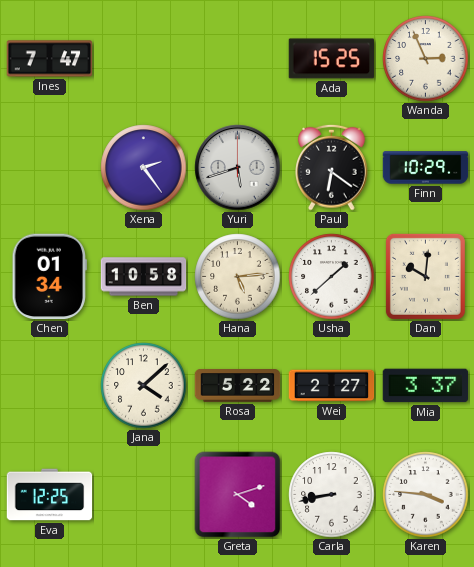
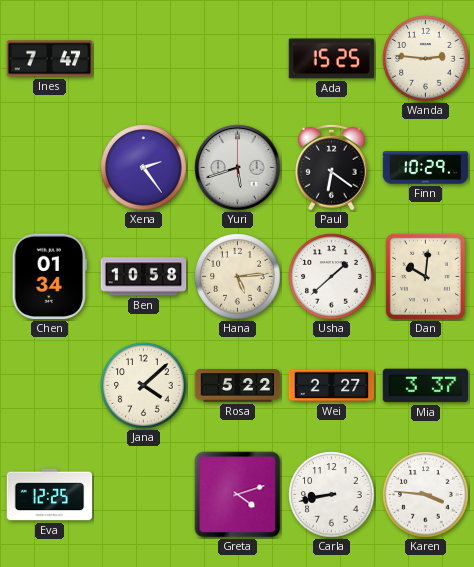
Wanda: 2:56 -> 2:46
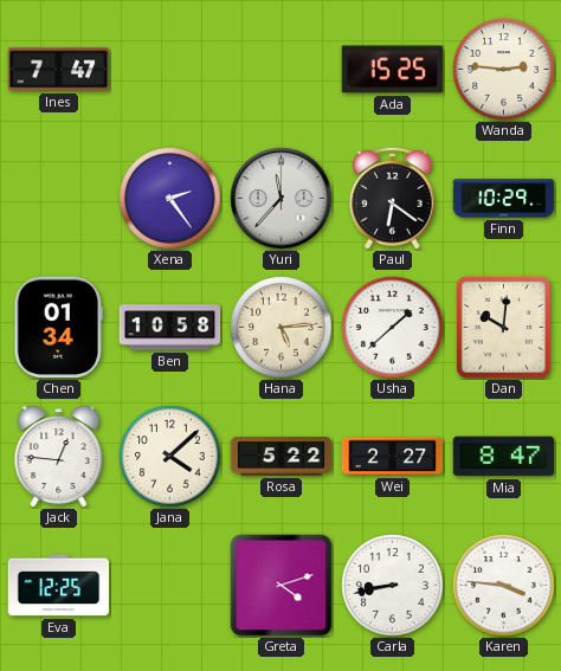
Yuri: 5:42 -> 11:37
Jack: none -> 12:46
Mia: 3:37 -> 8:47
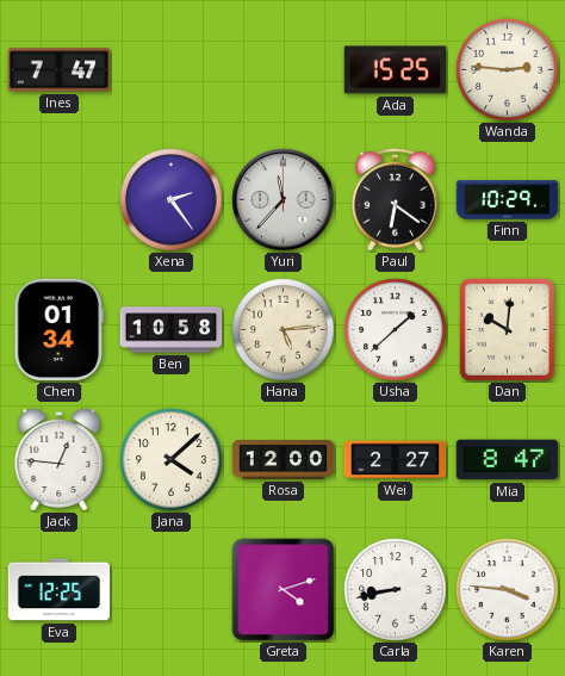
Rosa: 5:22 -> 12:00
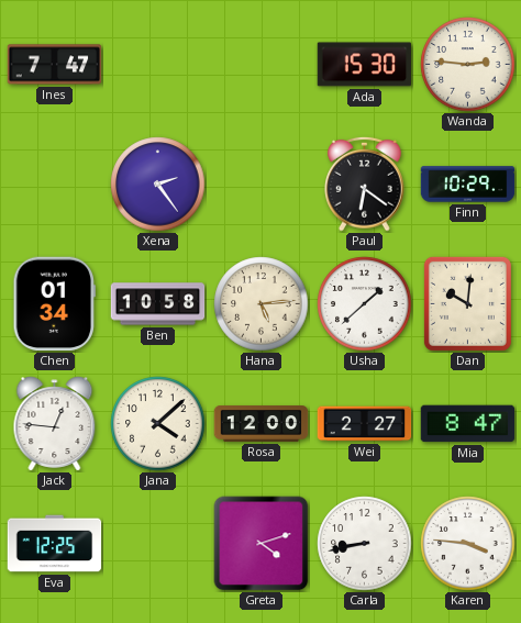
Ada: 15:25 -> 15:30
Yuri: 11:37 -> none
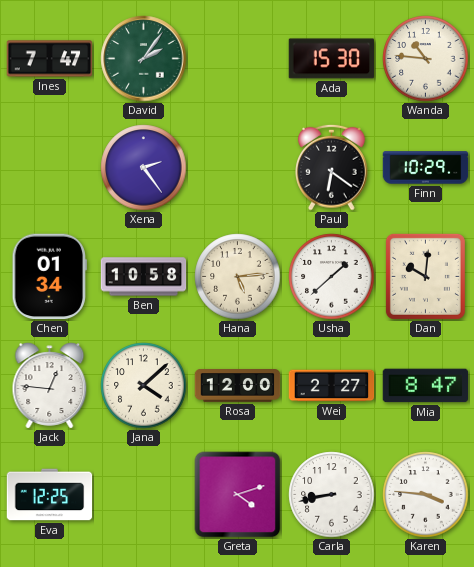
David: none -> 2:06
Wanda: 2:46 -> 10:46
